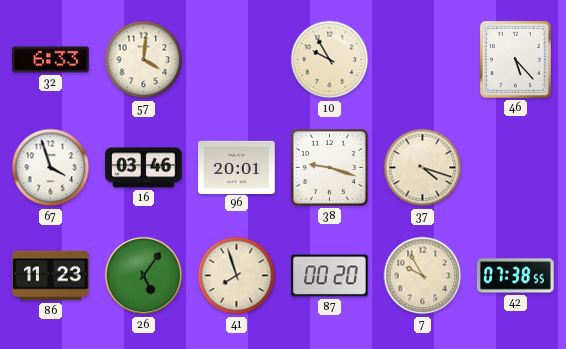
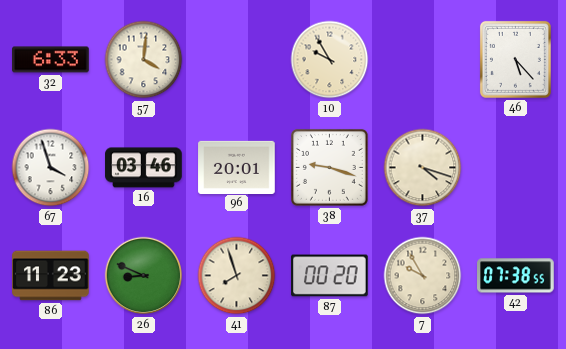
26: 5:06 -> 8:49
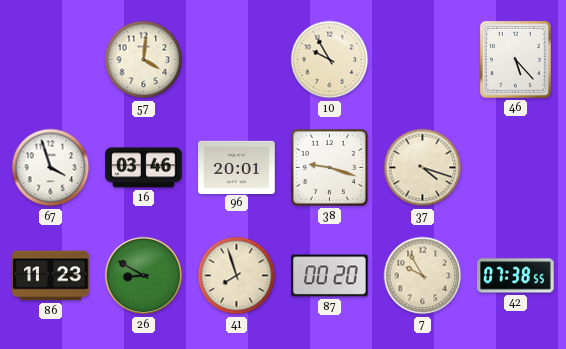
32: 6:33 -> none
26: 8:49 -> 8:50
